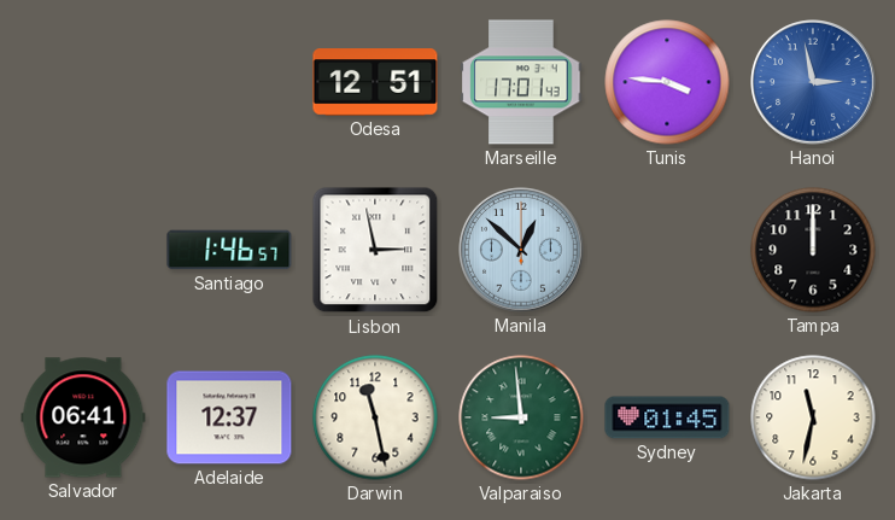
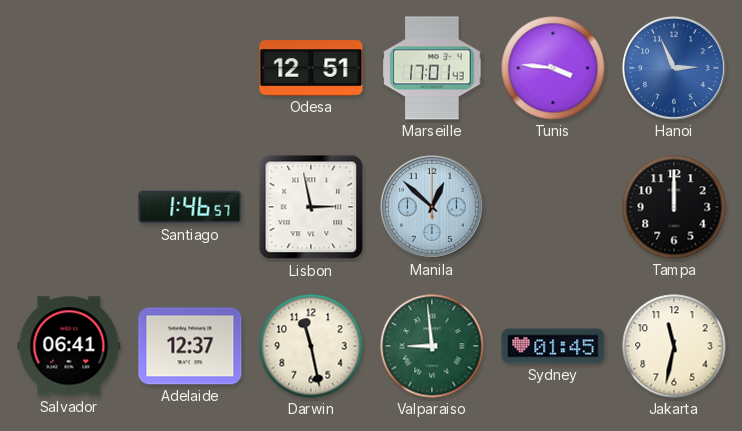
Hanoi: 2:58 -> 2:56
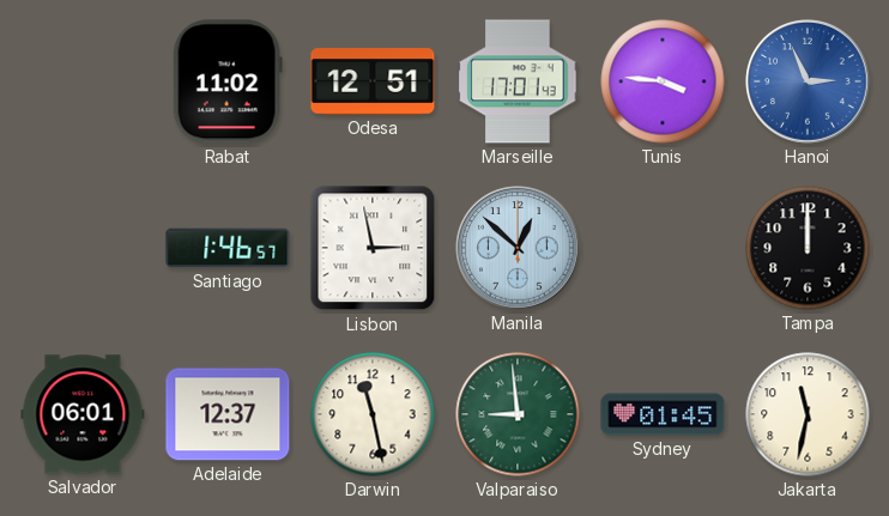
Rabat: none -> 11:02
Salvador: 06:41 -> 06:01
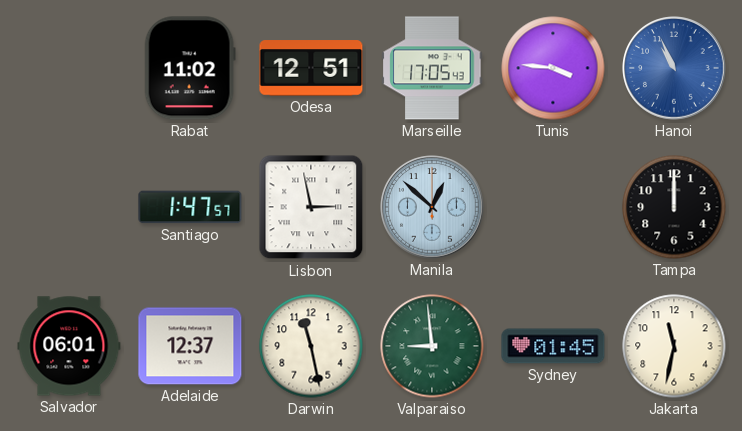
Marseille: 17:01 -> 17:05
Hanoi: 2:56 -> 10:56
Santiago: 1:46 -> 1:47
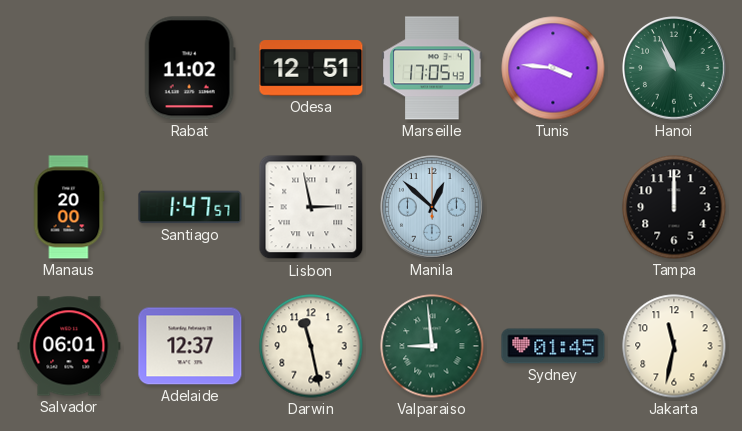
Hanoi dial: blue -> green
Manaus: none -> 20:00
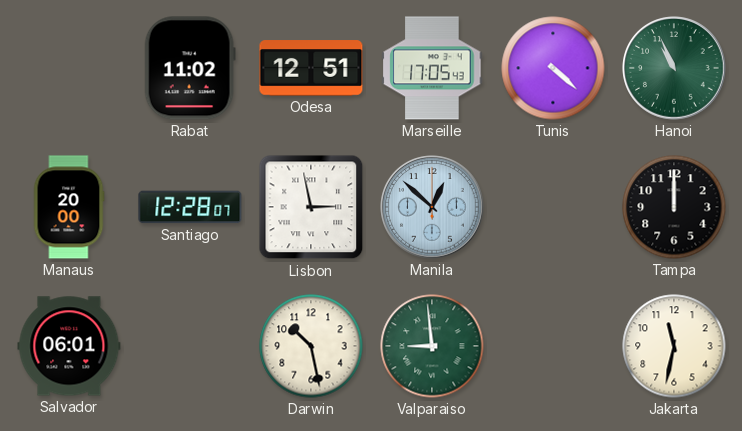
Tunis: 3:46 -> 4:22
Santiago: 1:47 -> 12:28
Adelaide: 12:37 -> none
Darwin: 11:28 -> 10:28
Sydney: 01:45 -> none
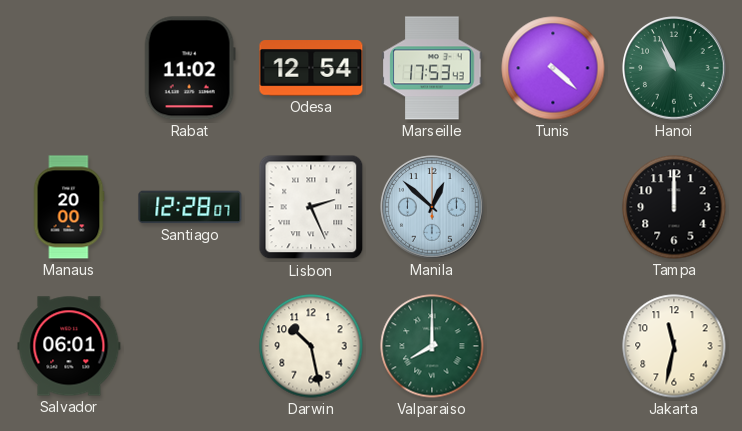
Odesa: 12:51 -> 12:54
Marseille: 17:05 -> 17:53
Lisbon: 2:58 -> 2:26
Valparaiso: 8:59 -> 8:00
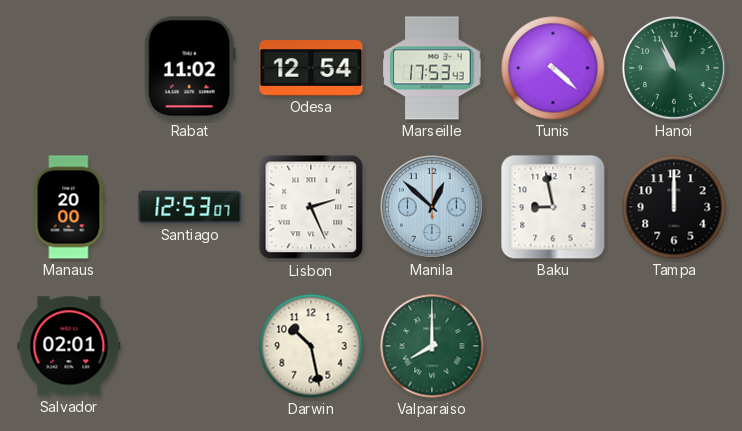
Santiago: 12:28 -> 12:53
Baku: none -> 8:58
Salvador: 06:01 -> 02:01
Jakarta: 11:32 -> none
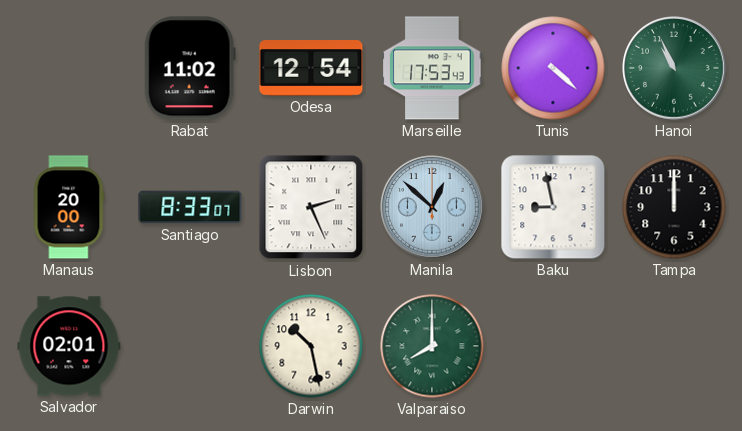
Santiago: 12:53 -> 8:33
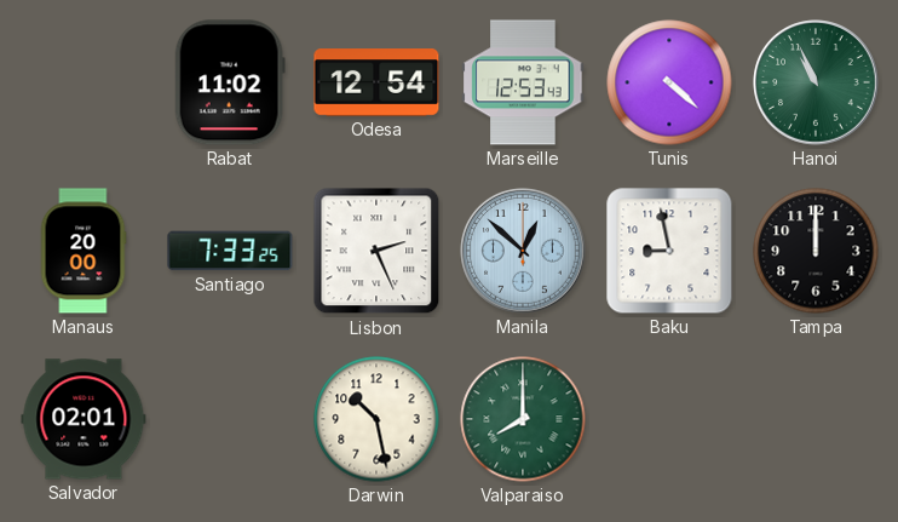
Marseille: 17:53 -> 12:53
Santiago: 8:33 -> 7:33
